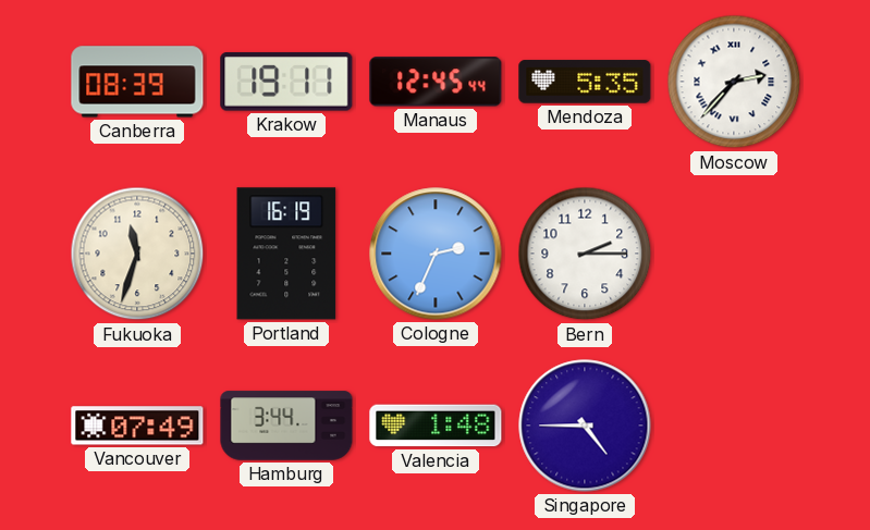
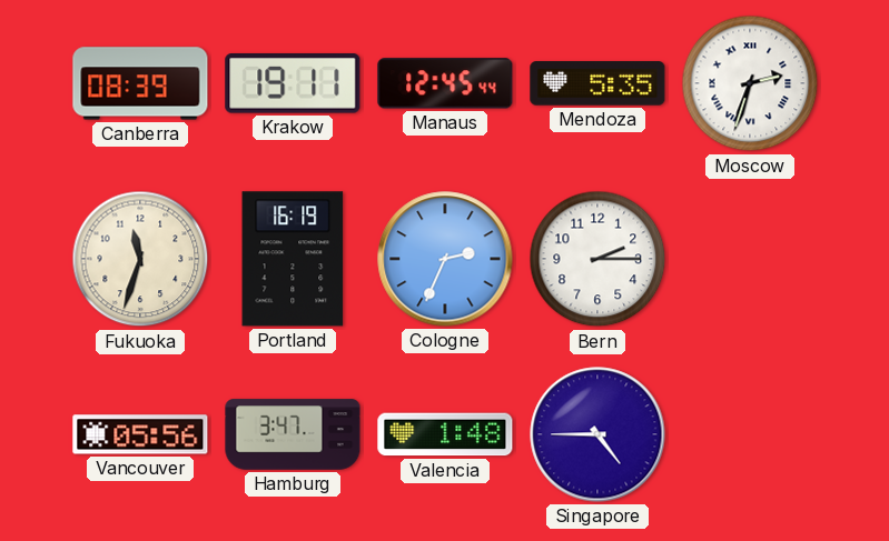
Moscow: 2:37 -> 2:33
Vancouver: 07:49 -> 05:56
Hamburg: 3:44 -> 3:47
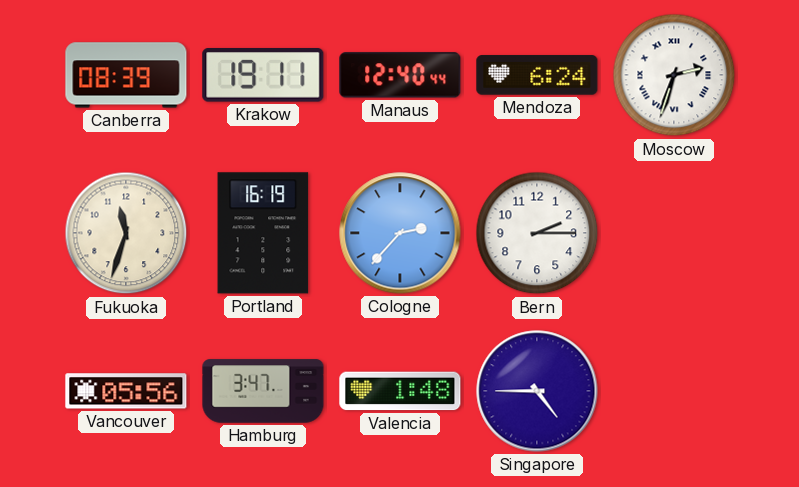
Manaus: 12:45 -> 12:40
Mendoza: 5:35 -> 6:24
Cologne: 2:34 -> 2:37
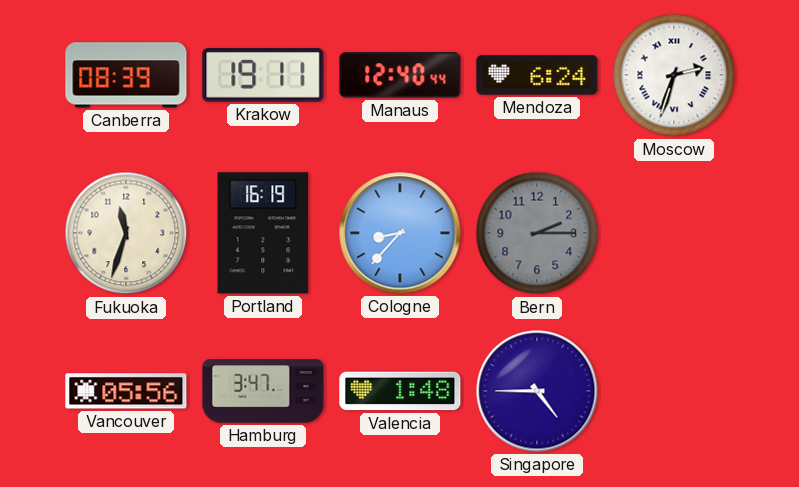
Cologne: 2:37 -> 8:37
Bern dial: white -> grey
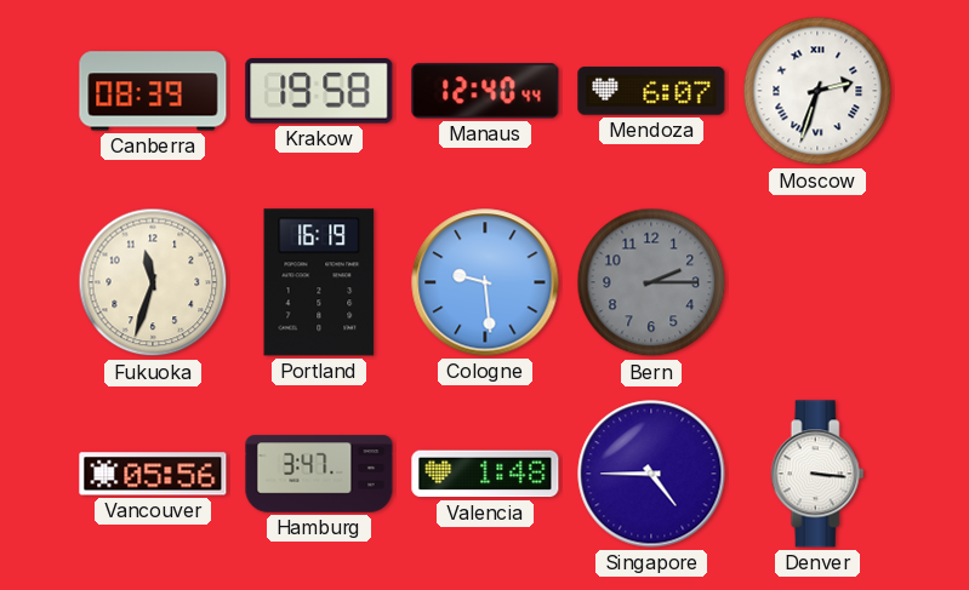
Krakow: 19:11 -> 19:58
Mendoza: 6:24 -> 6:07
Cologne: 8:37 -> 9:29
Denver: none -> 3:16
